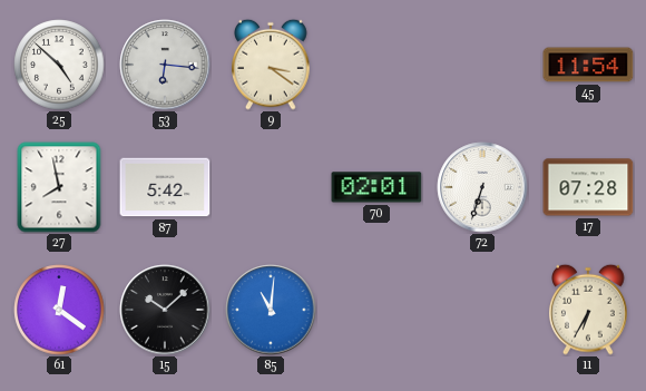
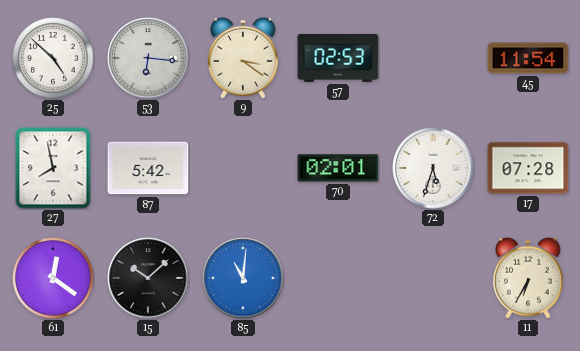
57: none -> 02:53
72: 6:33 -> 5:33
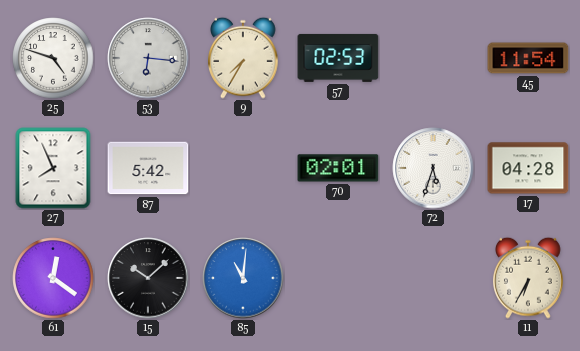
25: 4:52 -> 4:48
9: 3:21 -> 7:35
27: 7:58 -> 7:56
17: 07:28 -> 04:28
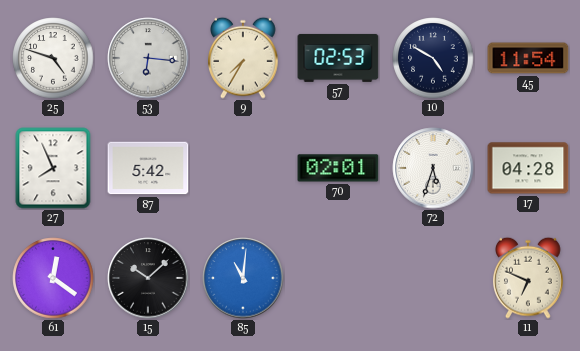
10: none -> 4:50
11: 6:35 -> 6:49
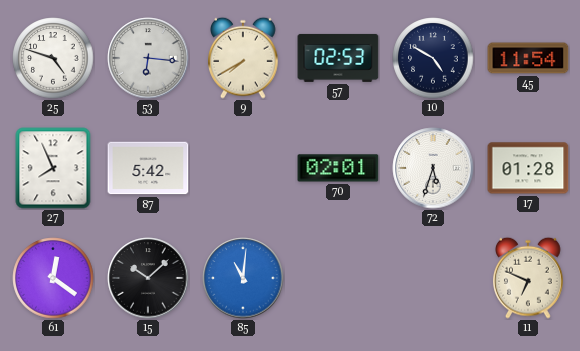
9: 7:35 -> 7:40
17: 04:28 -> 01:28
